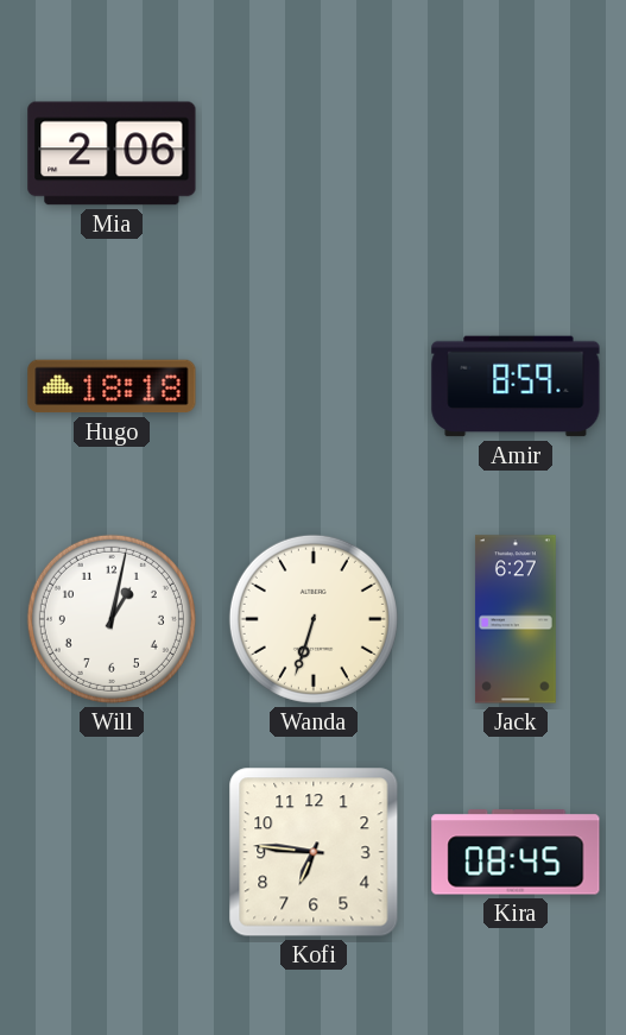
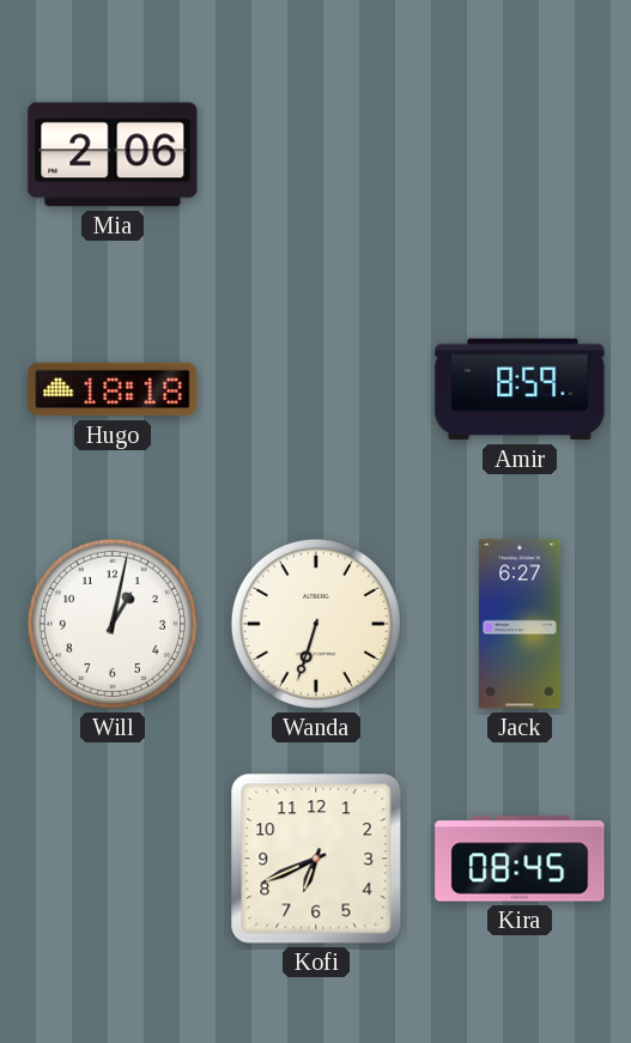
Kofi: 6:46 -> 6:41
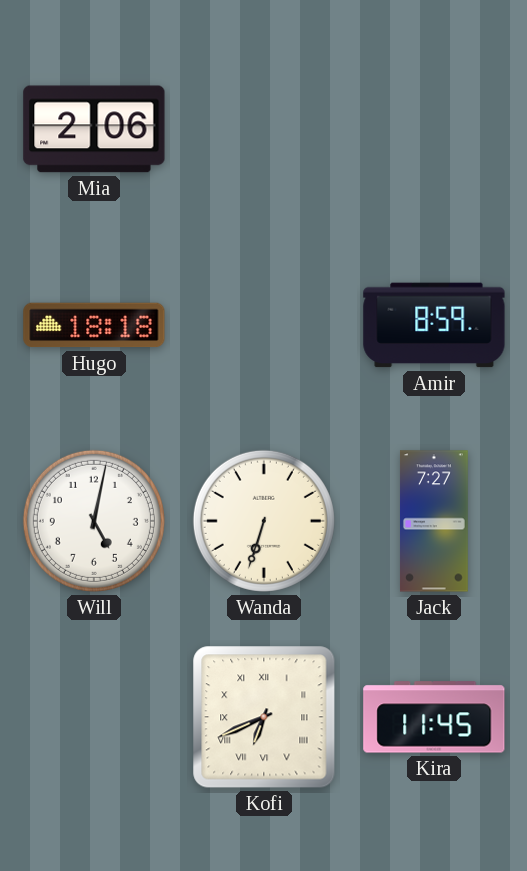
Will: 1:02 -> 5:02
Jack: 6:27 -> 7:27
Kofi numerals: Arabic -> Roman
Kira: 08:45 -> 11:45
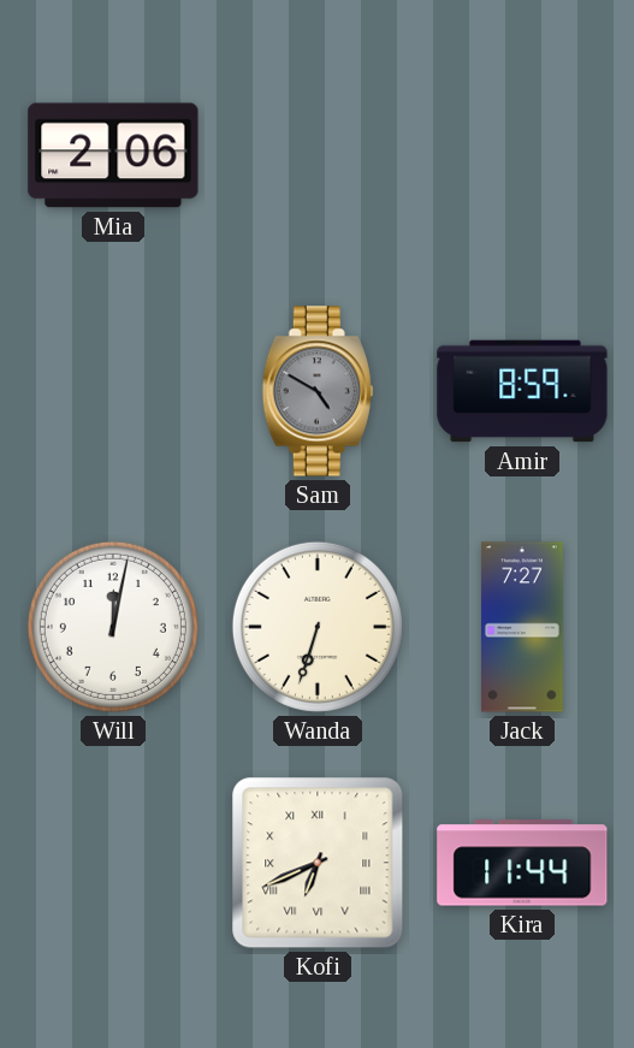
Hugo: 18:18 -> none
Sam: none -> 4:50
Will: 5:02 -> 12:02
Kira: 11:45 -> 11:44
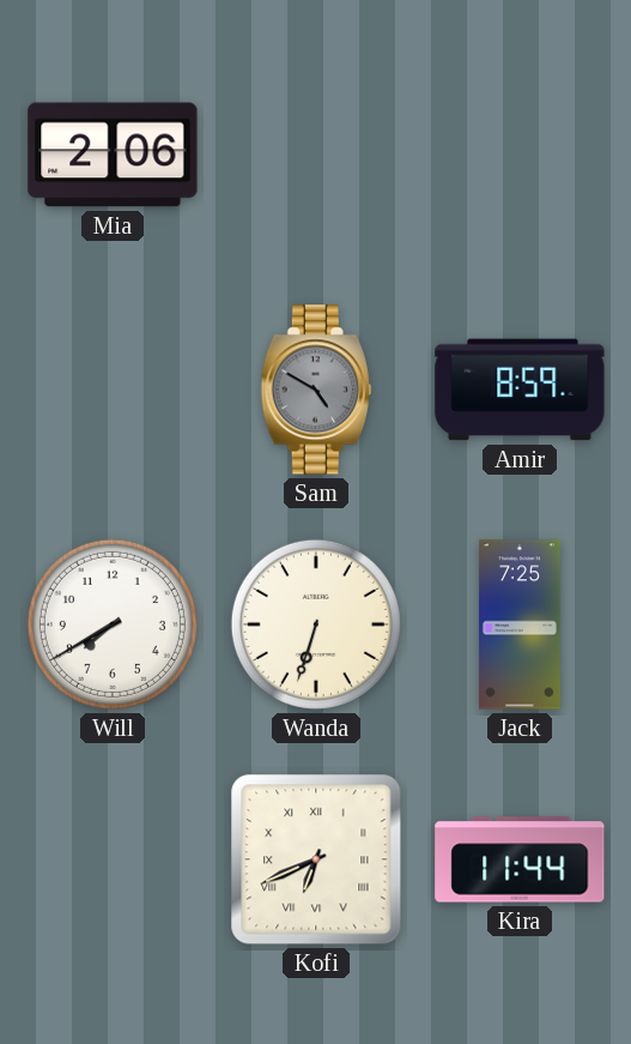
Will: 12:02 -> 7:40
Jack: 7:27 -> 7:25
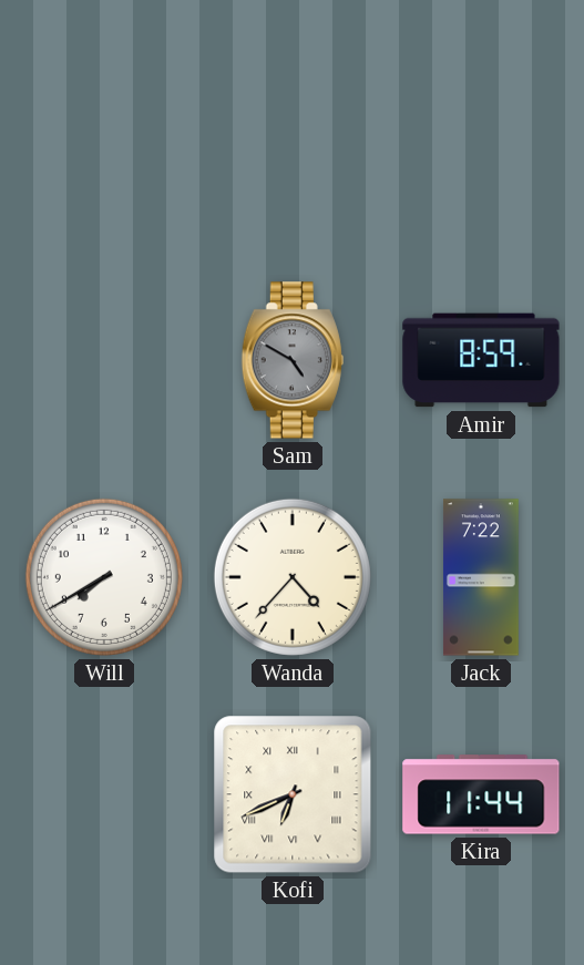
Mia: 2:06 -> none
Wanda: 6:33 -> 4:37
Jack: 7:25 -> 7:22
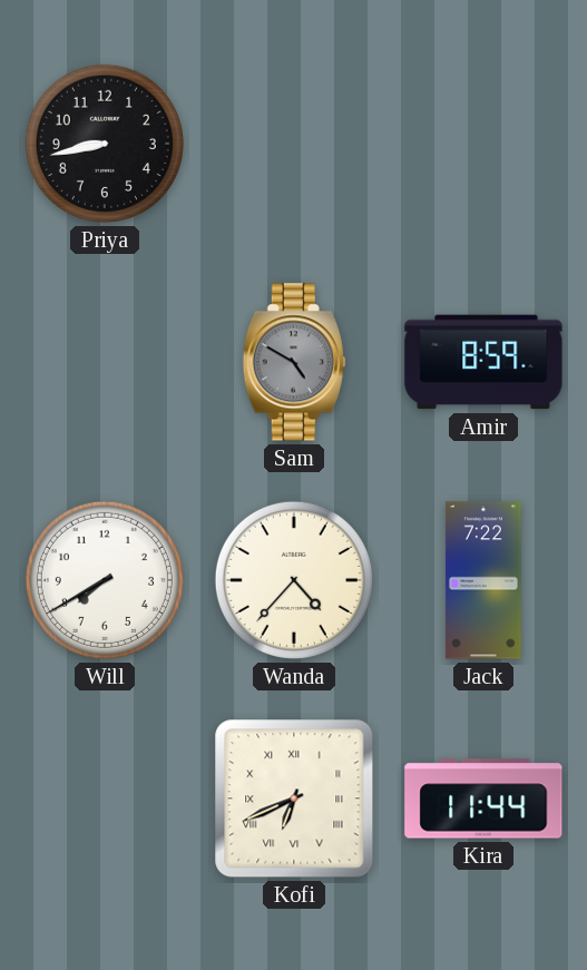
Priya: none -> 8:43
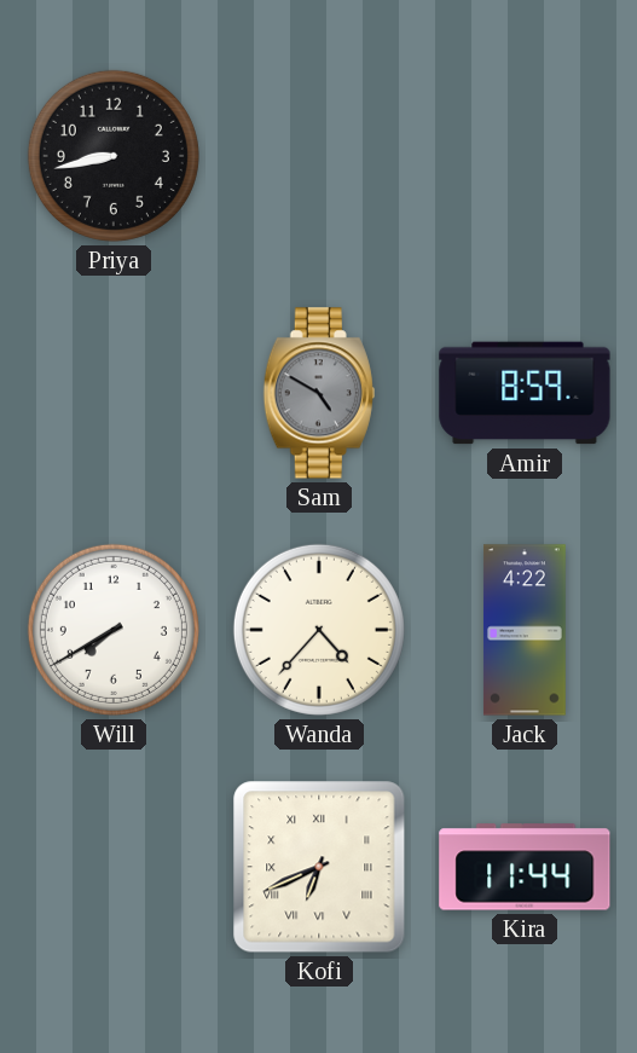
Jack: 7:22 -> 4:22
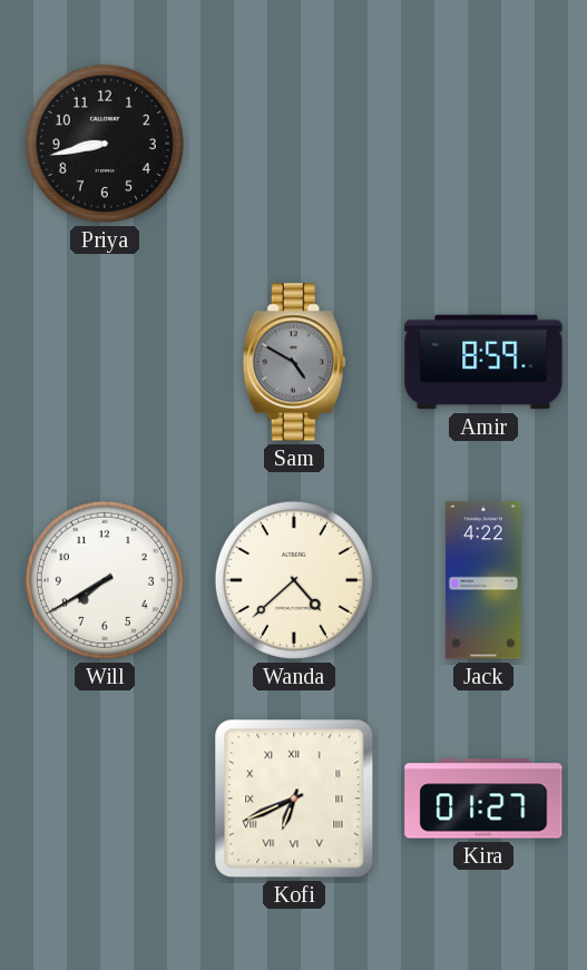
Wanda: 4:37 -> 4:38
Kira: 11:44 -> 01:27
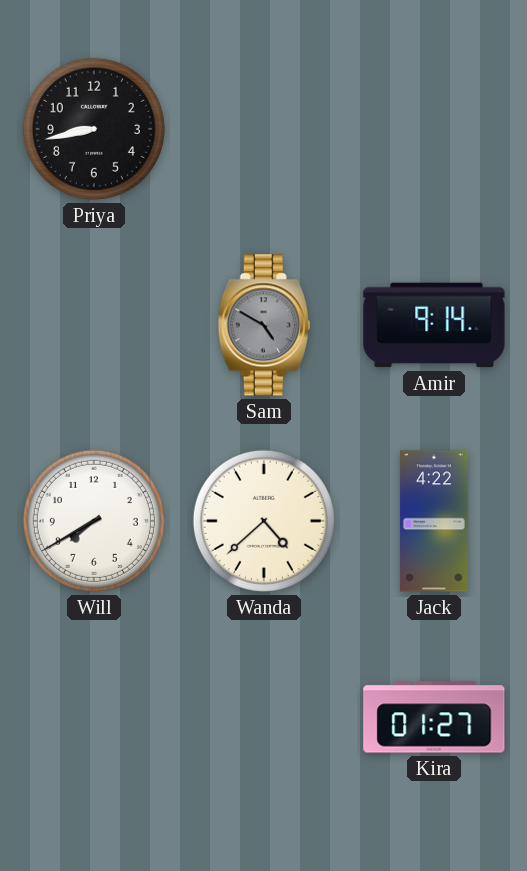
Amir: 8:59 -> 9:14
Kofi: 6:41 -> none
